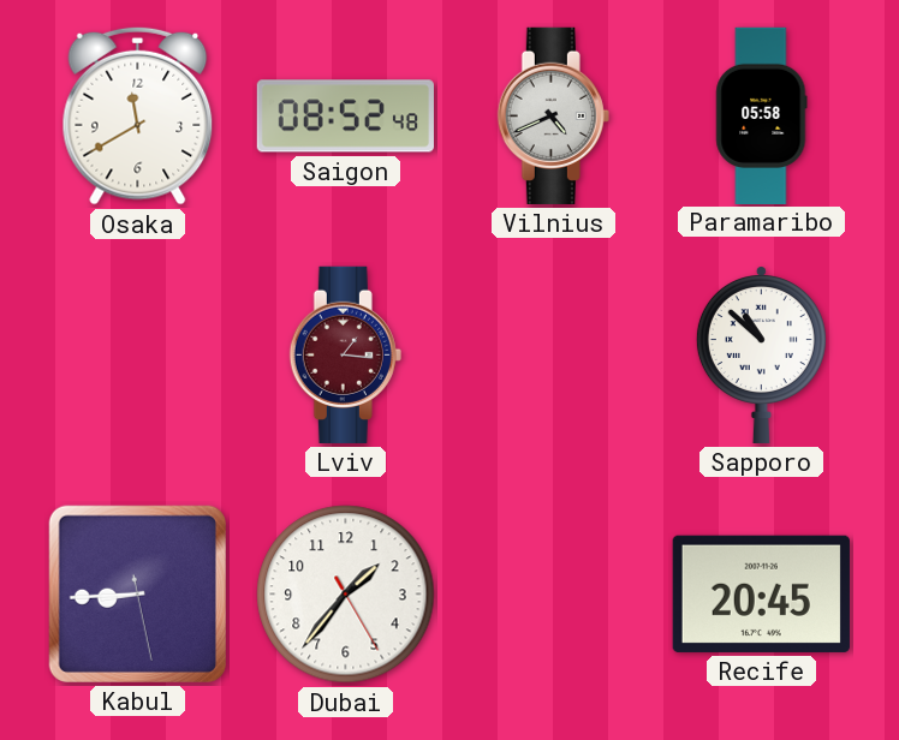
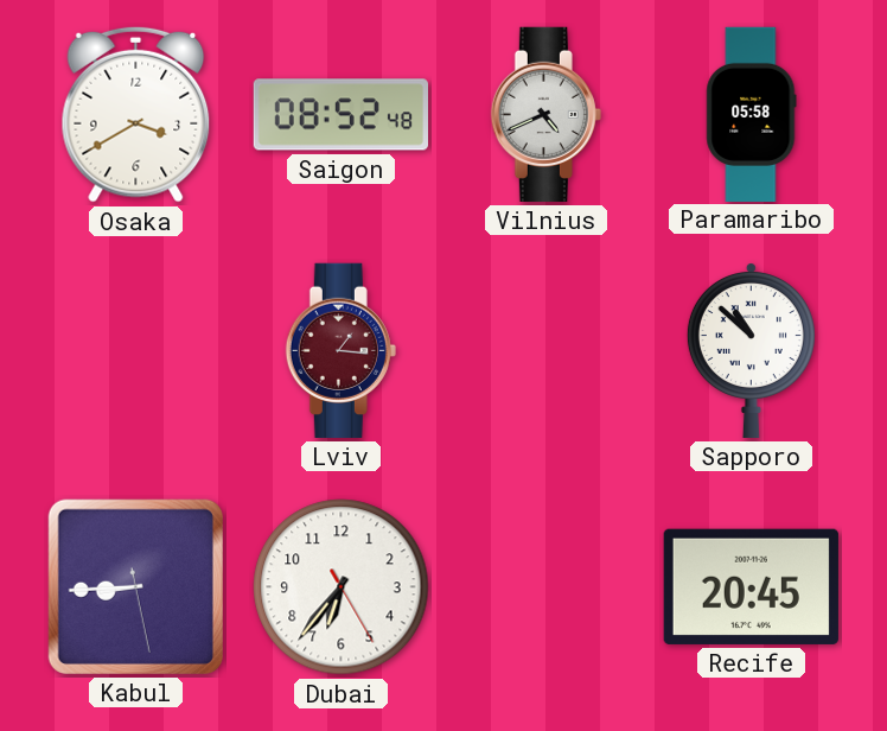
Osaka: 11:40 -> 3:40
Dubai: 1:36 -> 6:36
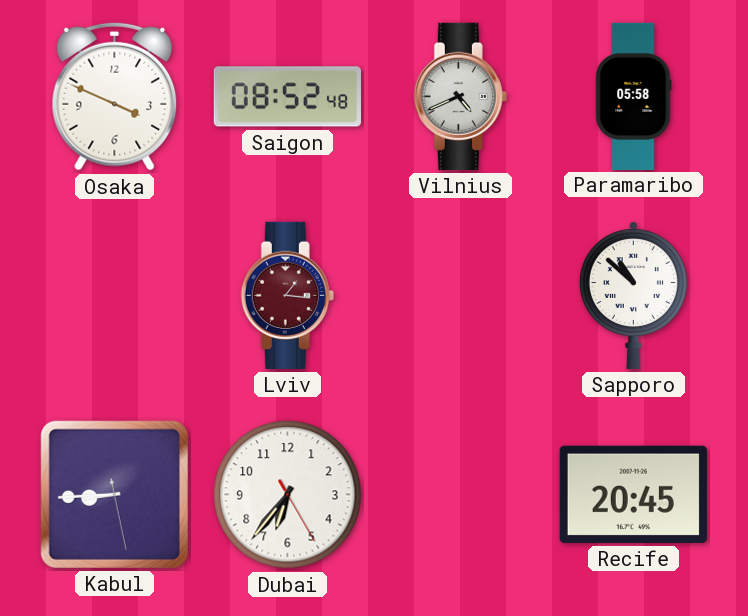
Osaka: 3:40 -> 3:49
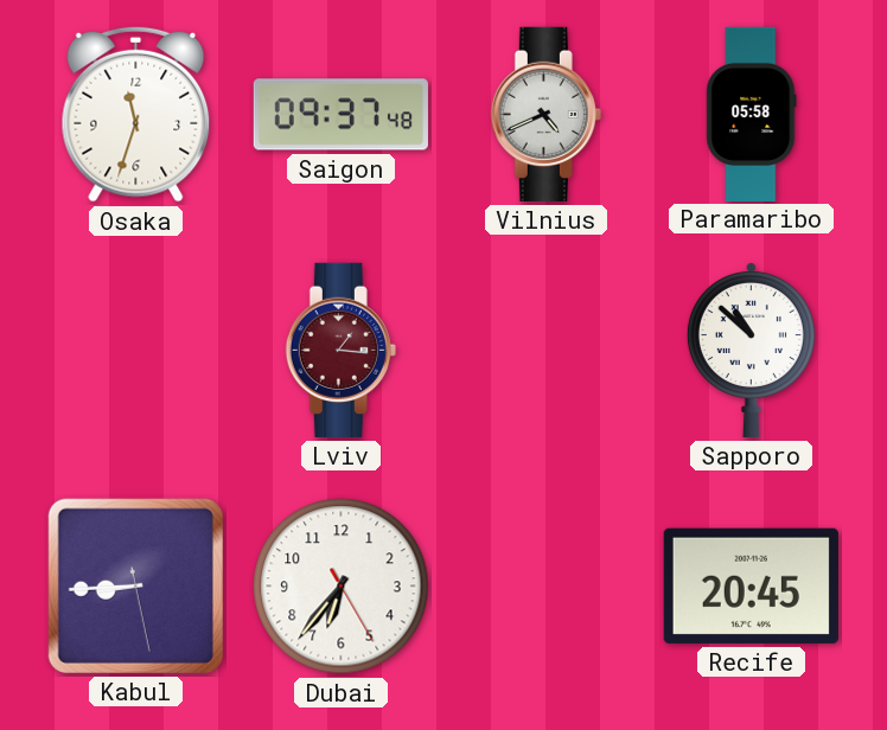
Osaka: 3:49 -> 11:33
Saigon: 08:52 -> 09:37
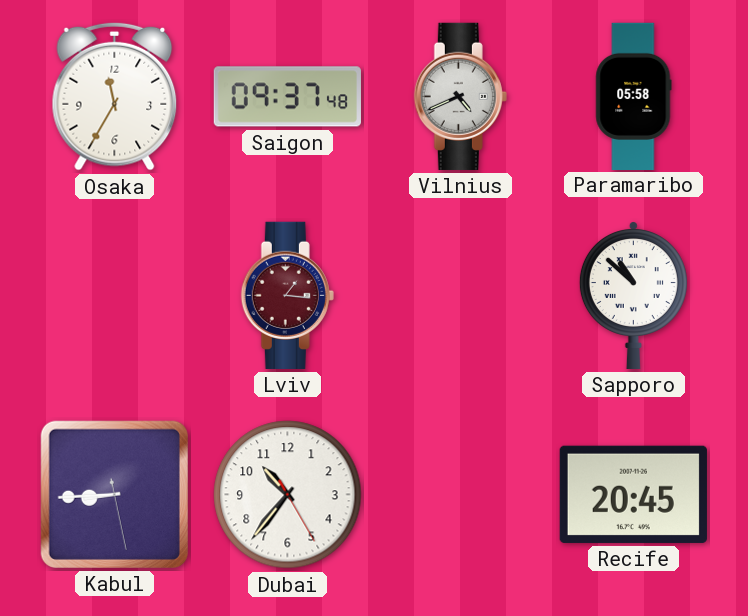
Osaka: 11:33 -> 11:35
Dubai: 6:36 -> 10:36
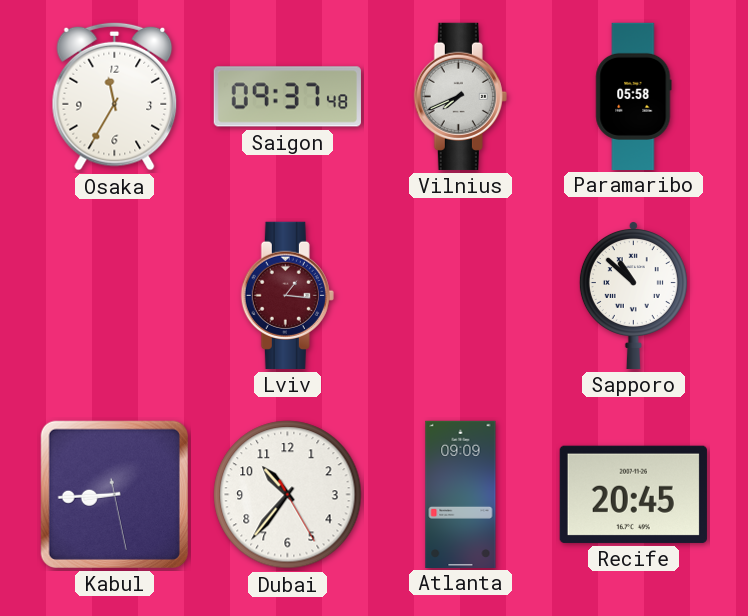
Vilnius: 4:41 -> 7:41
Atlanta: none -> 09:09
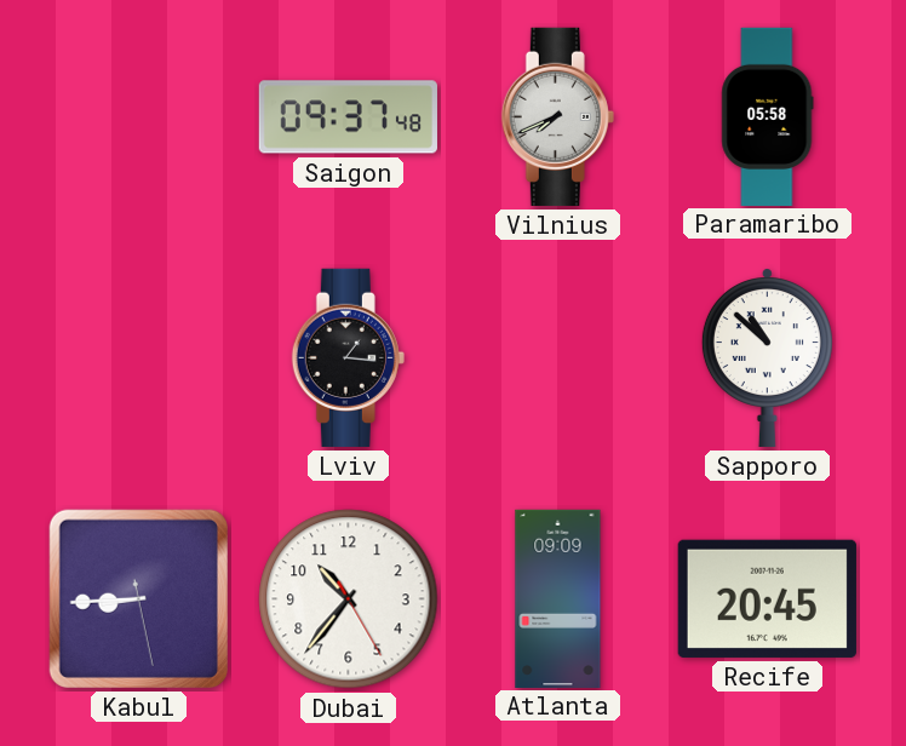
Osaka: 11:35 -> none
Lviv dial: burgundy -> black
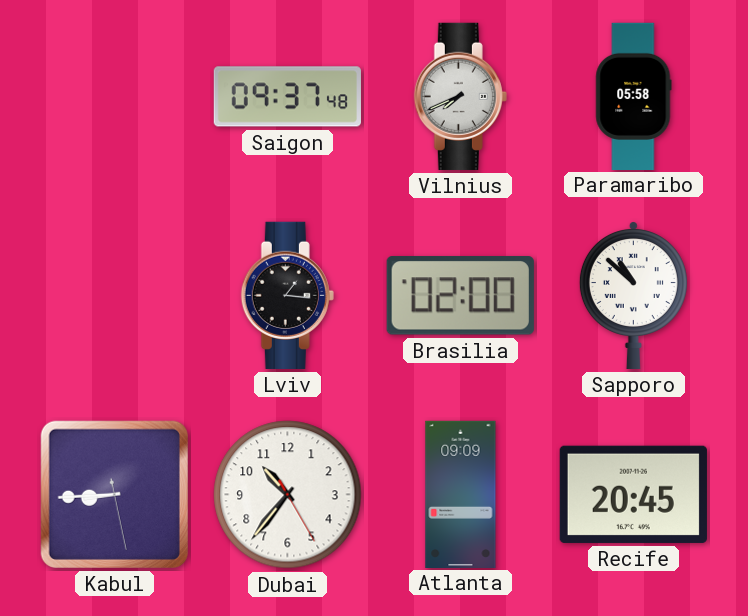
Brasilia: none -> 02:00
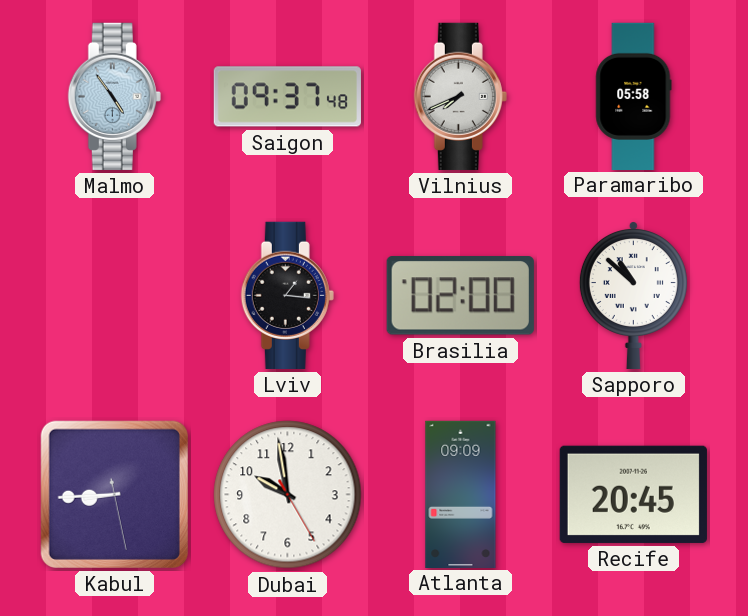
Malmo: none -> 4:54
Dubai: 10:36 -> 9:58
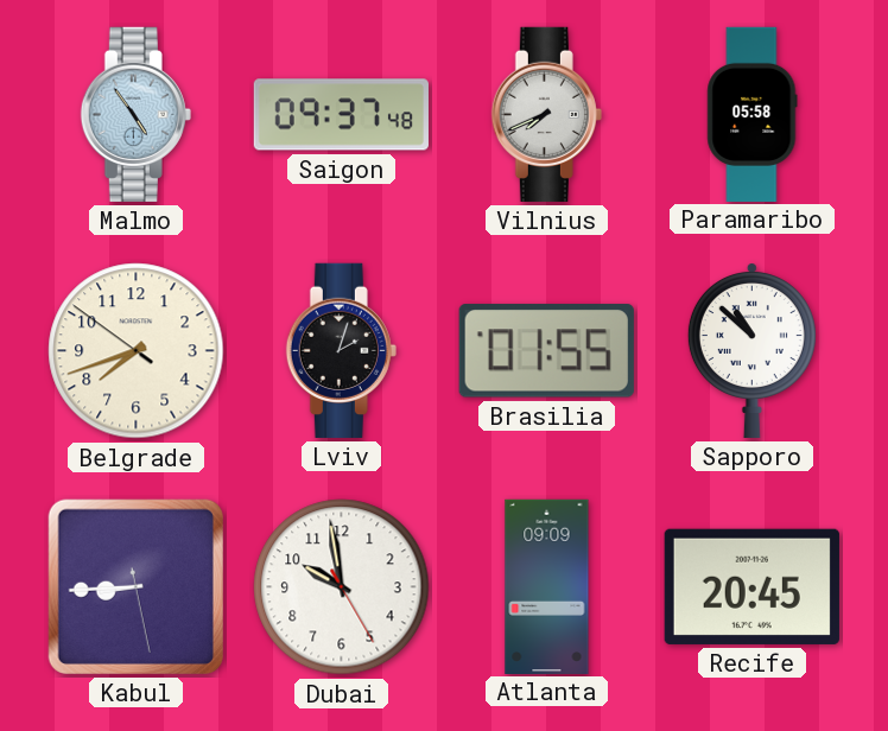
Belgrade: none -> 7:41
Lviv: 1:16 -> 2:03
Brasilia: 02:00 -> 01:55
